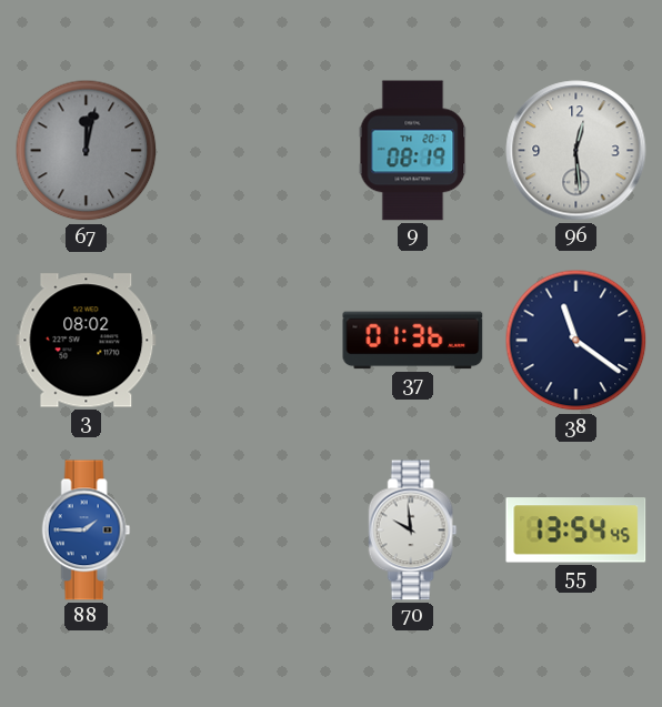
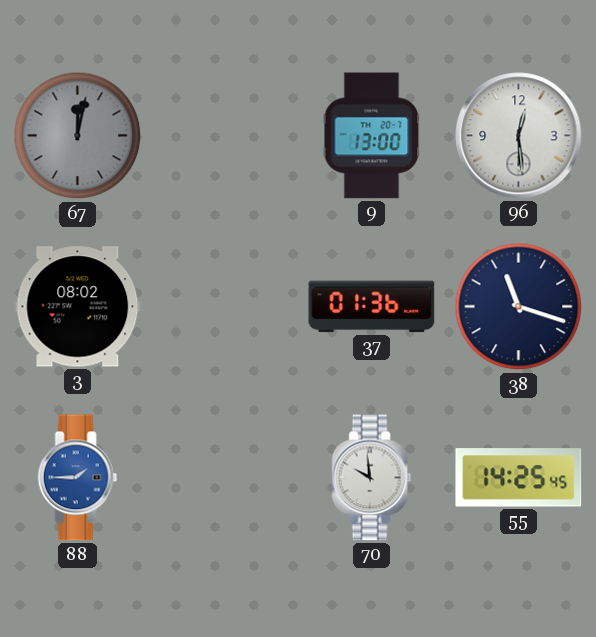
9: 08:19 -> 13:00
38: 11:21 -> 11:18
55: 13:54 -> 14:25
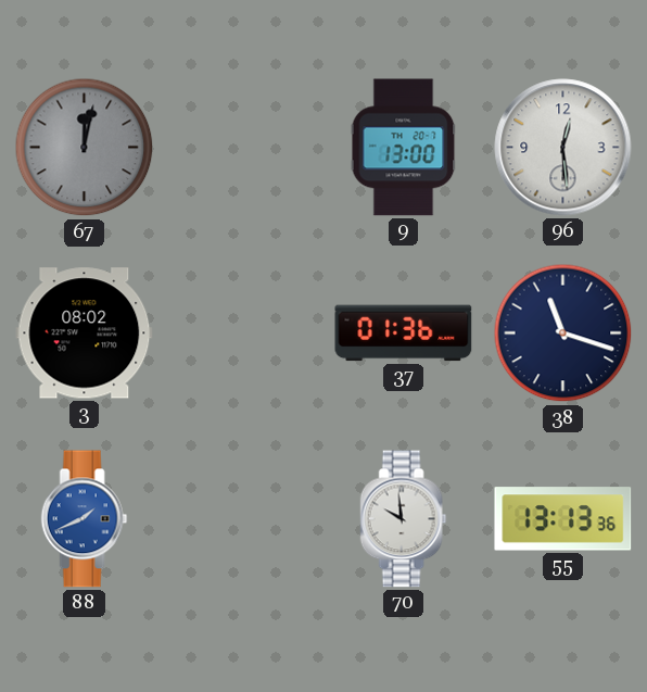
88: 1:45 -> 1:41
55: 14:25 -> 13:13
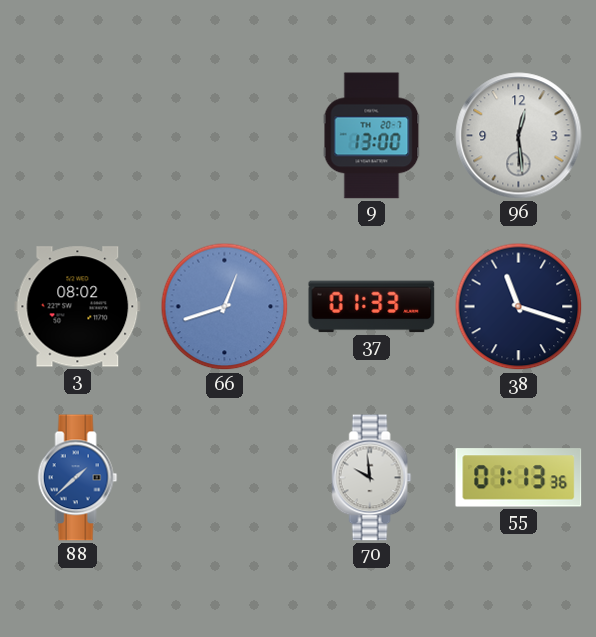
67: 12:02 -> none
66: none -> 12:42
37: 01:36 -> 01:33
88: 1:41 -> 1:38
55: 13:13 -> 01:13
